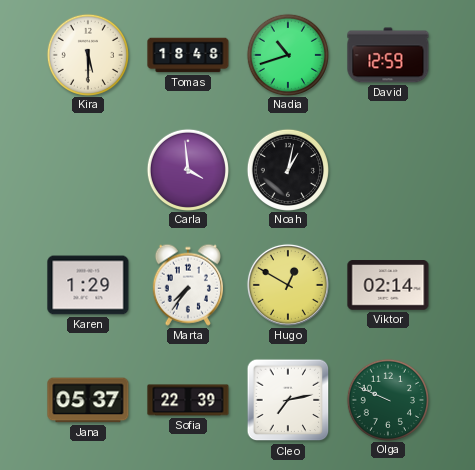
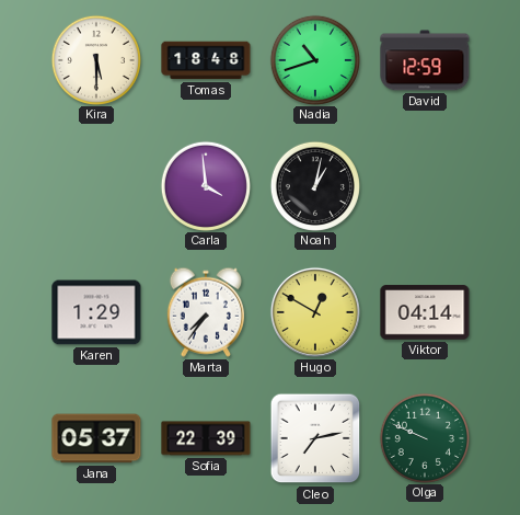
Viktor: 02:14 -> 04:14
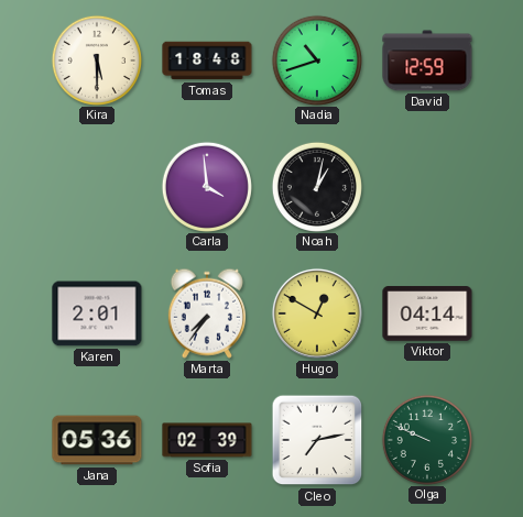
Karen: 1:29 -> 2:01
Jana: 05:37 -> 05:36
Sofia: 22:39 -> 02:39
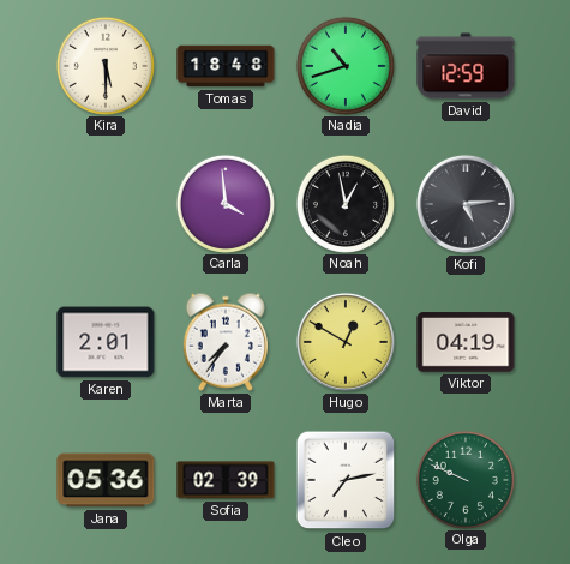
Noah: 1:02 -> 12:58
Kofi: none -> 5:14
Viktor: 04:14 -> 04:19
